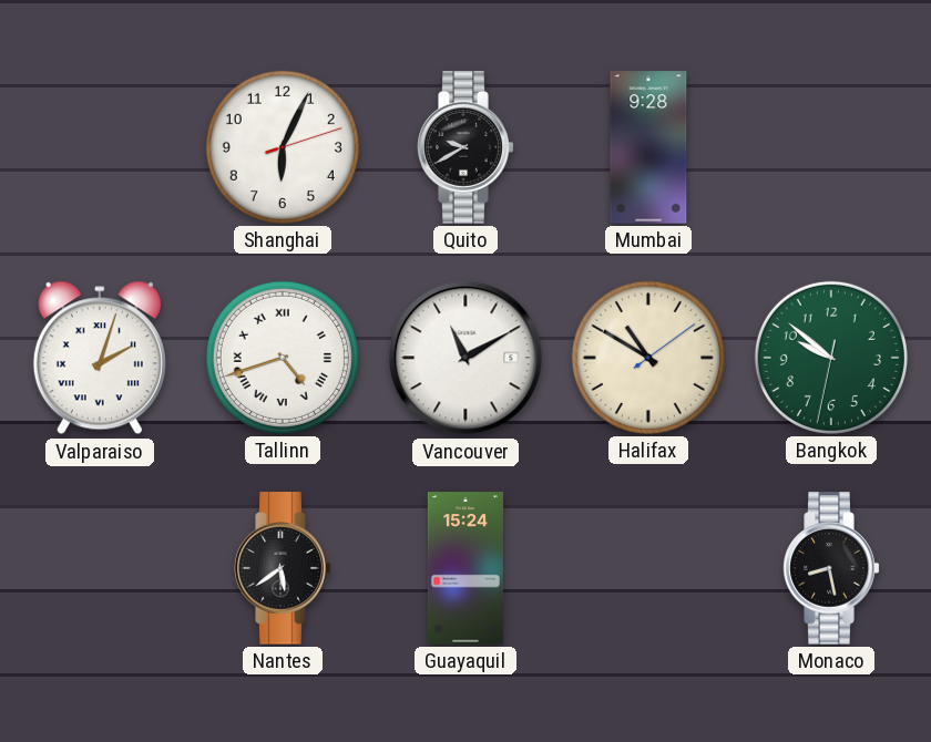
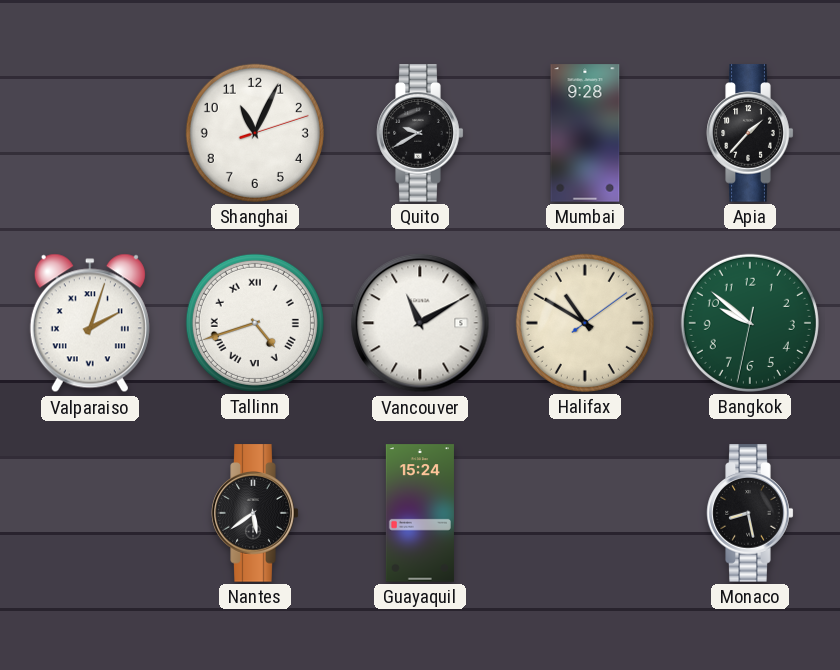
Shanghai: 6:04 -> 11:04
Apia: none -> 1:37
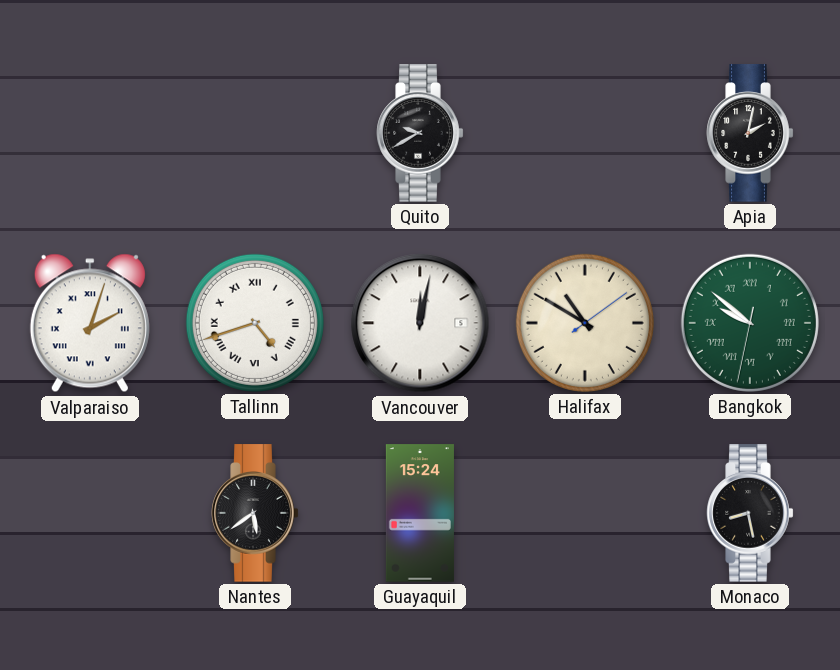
Shanghai: 11:04 -> none
Mumbai: 9:28 -> none
Apia: 1:37 -> 2:02
Vancouver: 11:10 -> 12:02
Bangkok numerals: Arabic -> Roman
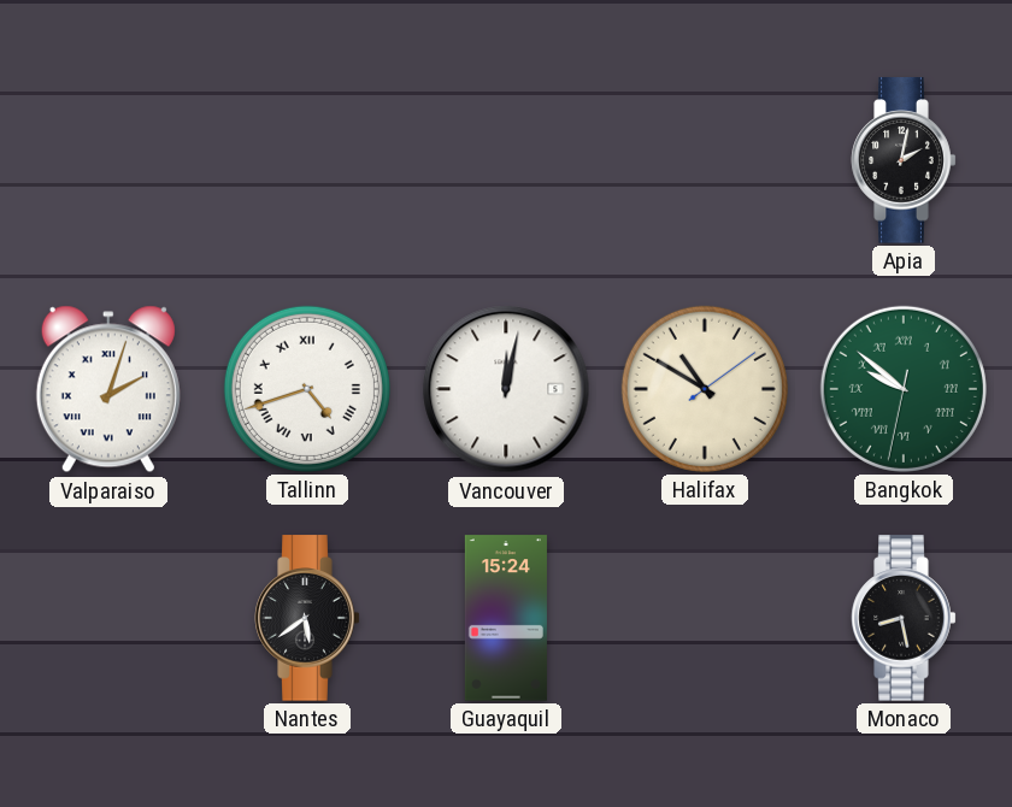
Quito: 9:40 -> none
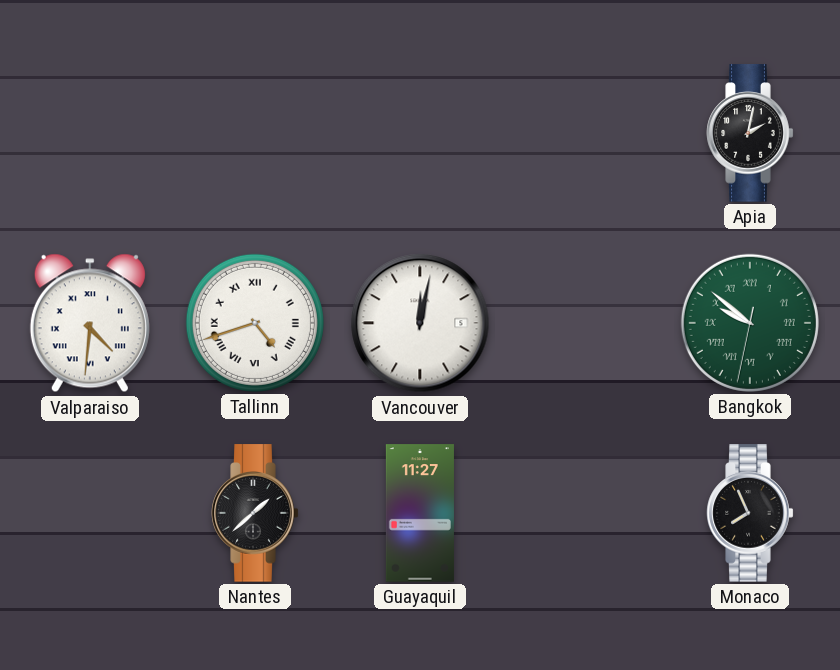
Valparaiso: 2:03 -> 4:31
Halifax: 10:50 -> none
Nantes: 5:39 -> 1:38
Guayaquil: 15:24 -> 11:27
Monaco: 8:28 -> 7:56
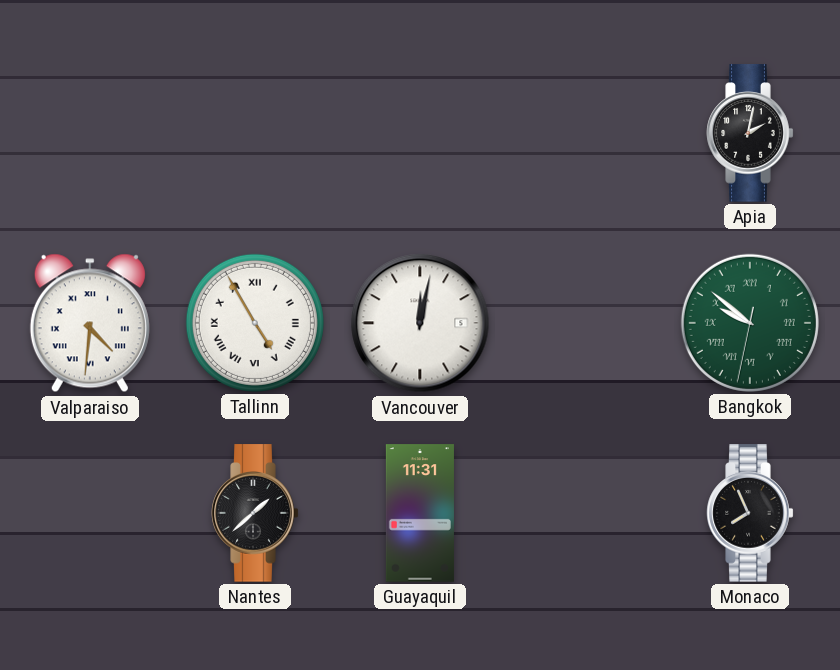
Tallinn: 4:42 -> 4:55
Guayaquil: 11:27 -> 11:31
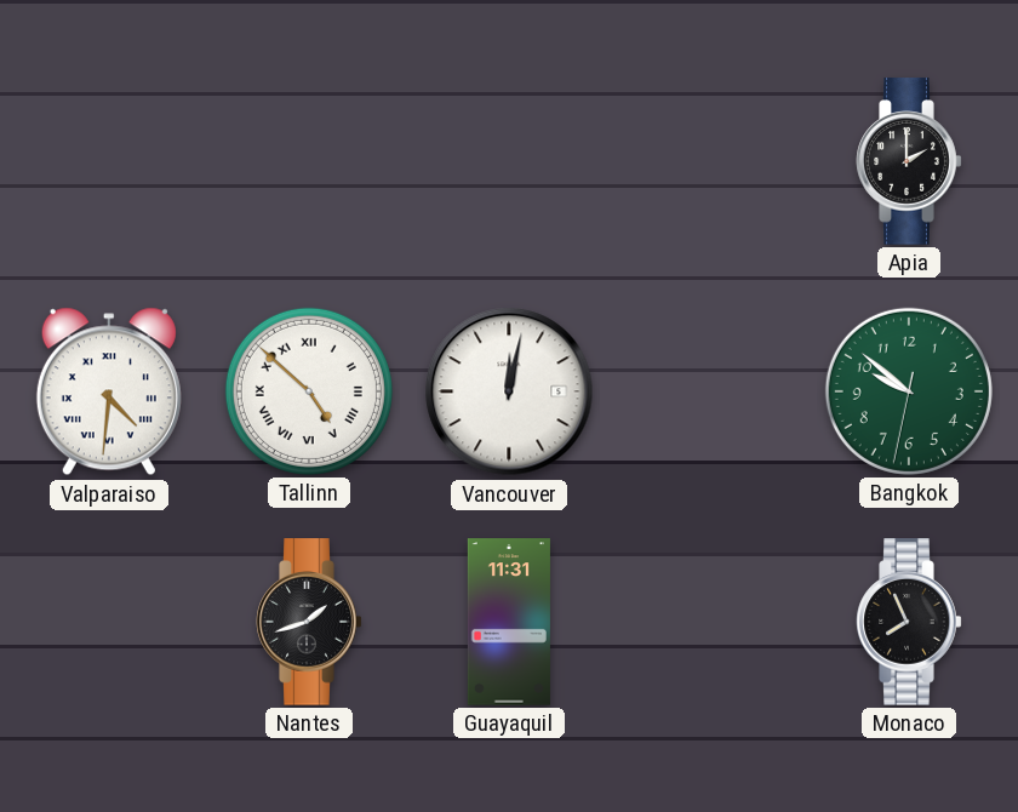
Apia: 2:02 -> 2:00
Tallinn: 4:55 -> 4:52
Bangkok numerals: Roman -> Arabic
Nantes: 1:38 -> 1:42
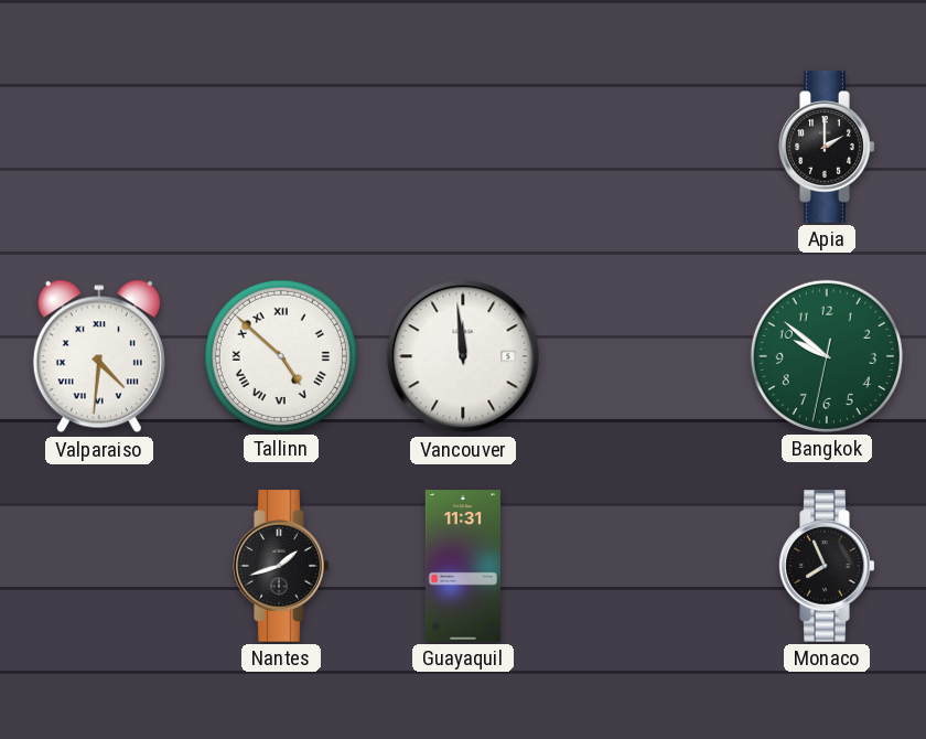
Vancouver: 12:02 -> 11:59
